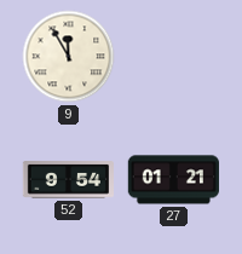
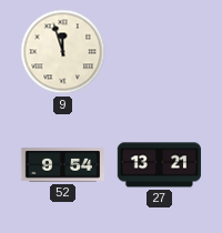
9: 11:55 -> 11:57
27: 01:21 -> 13:21
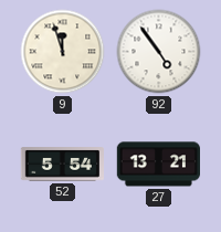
92: none -> 4:54
52: 9:54 -> 5:54
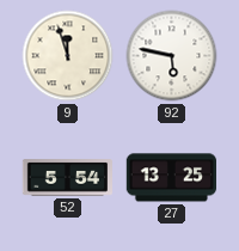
92: 4:54 -> 5:47
27: 13:21 -> 13:25
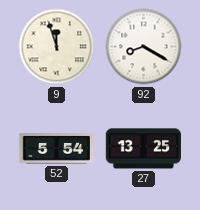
92: 5:47 -> 8:20
